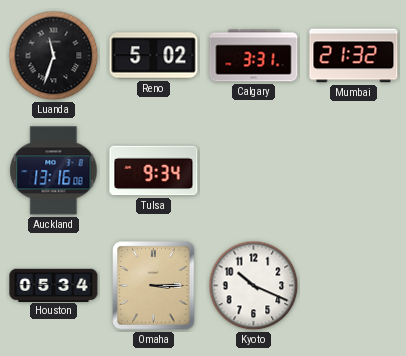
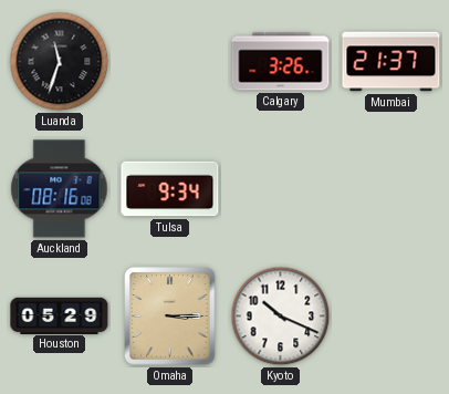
Reno: 5:02 -> none
Calgary: 3:31 -> 3:26
Mumbai: 21:32 -> 21:37
Auckland: 13:16 -> 08:16
Houston: 05:34 -> 05:29
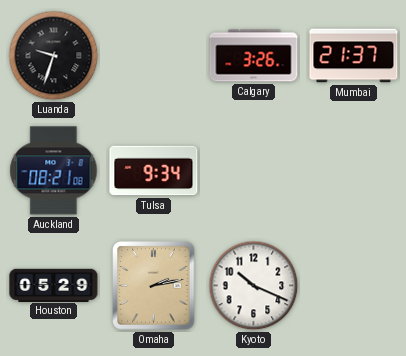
Luanda: 11:33 -> 9:33
Auckland: 08:16 -> 08:21
Omaha: 3:15 -> 2:13
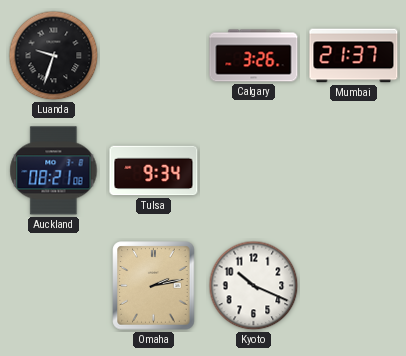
Houston: 05:29 -> none
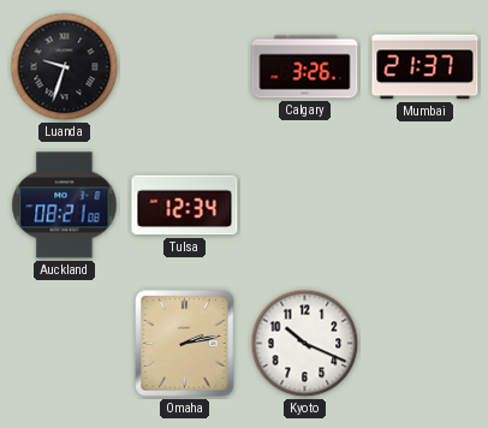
Tulsa: 9:34 -> 12:34
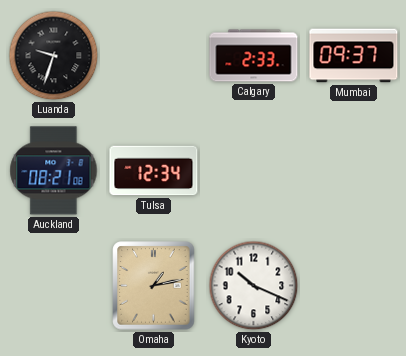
Calgary: 3:26 -> 2:33
Mumbai: 21:37 -> 09:37
Omaha: 2:13 -> 1:13
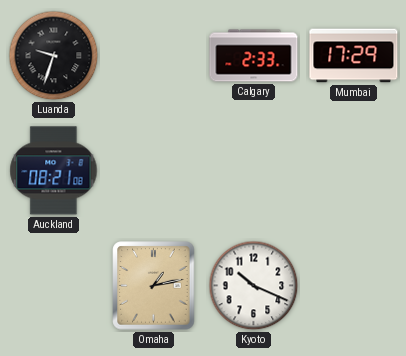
Mumbai: 09:37 -> 17:29
Tulsa: 12:34 -> none
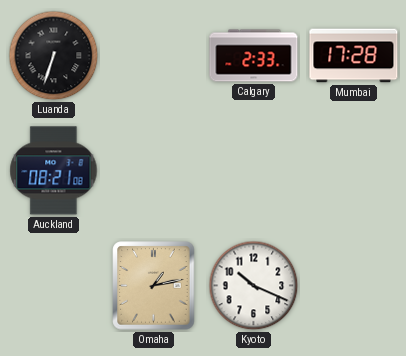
Luanda: 9:33 -> 6:33
Mumbai: 17:29 -> 17:28
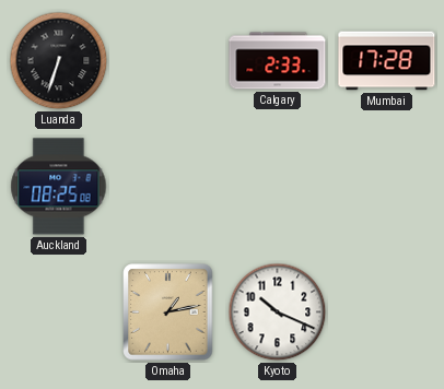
Auckland: 08:21 -> 08:25
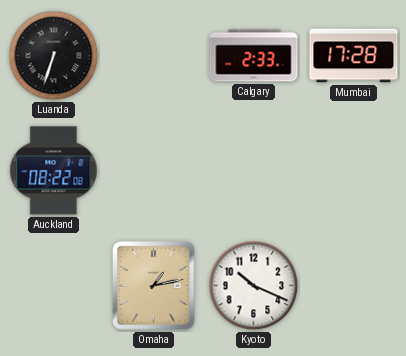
Auckland: 08:25 -> 08:22
